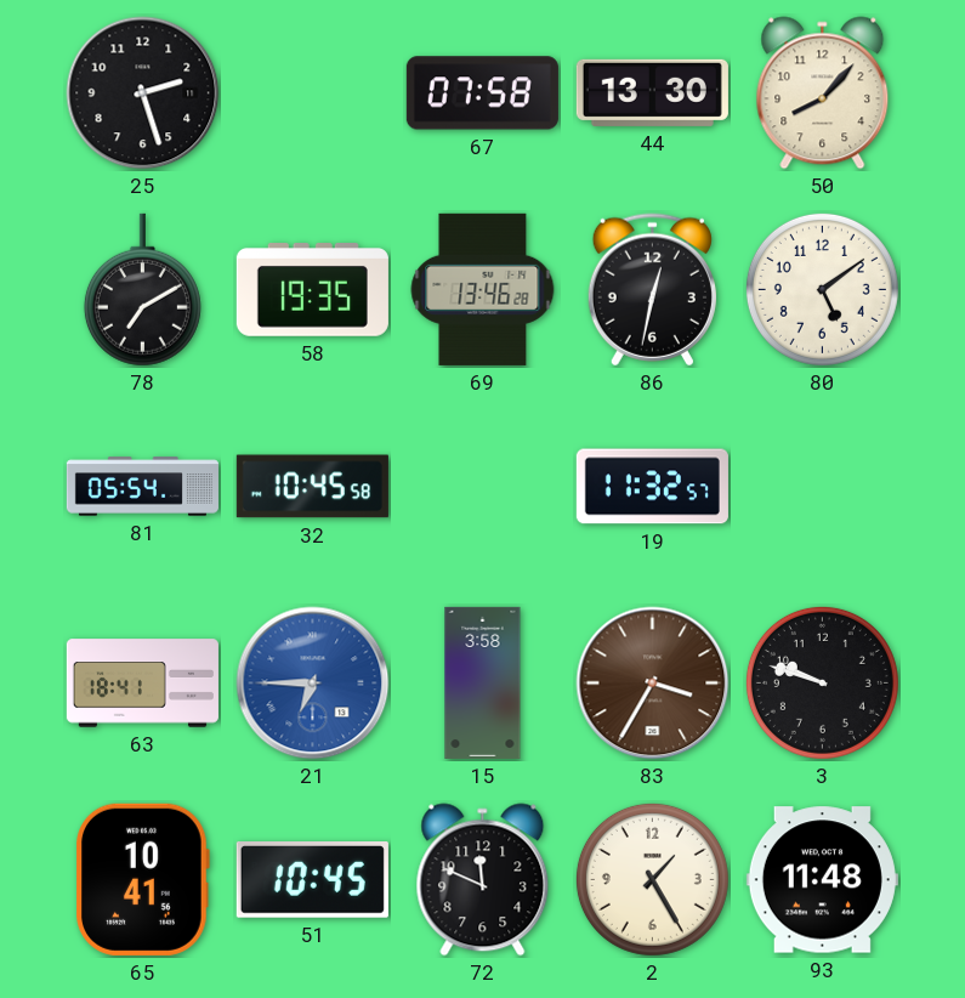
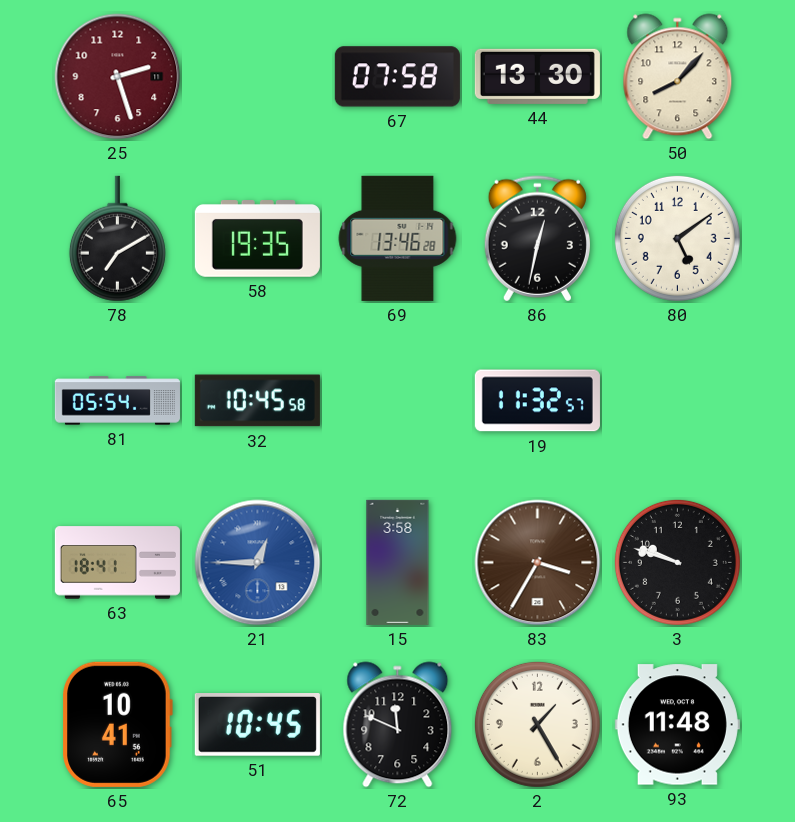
25 dial: black -> burgundy
21: 6:45 -> 12:45
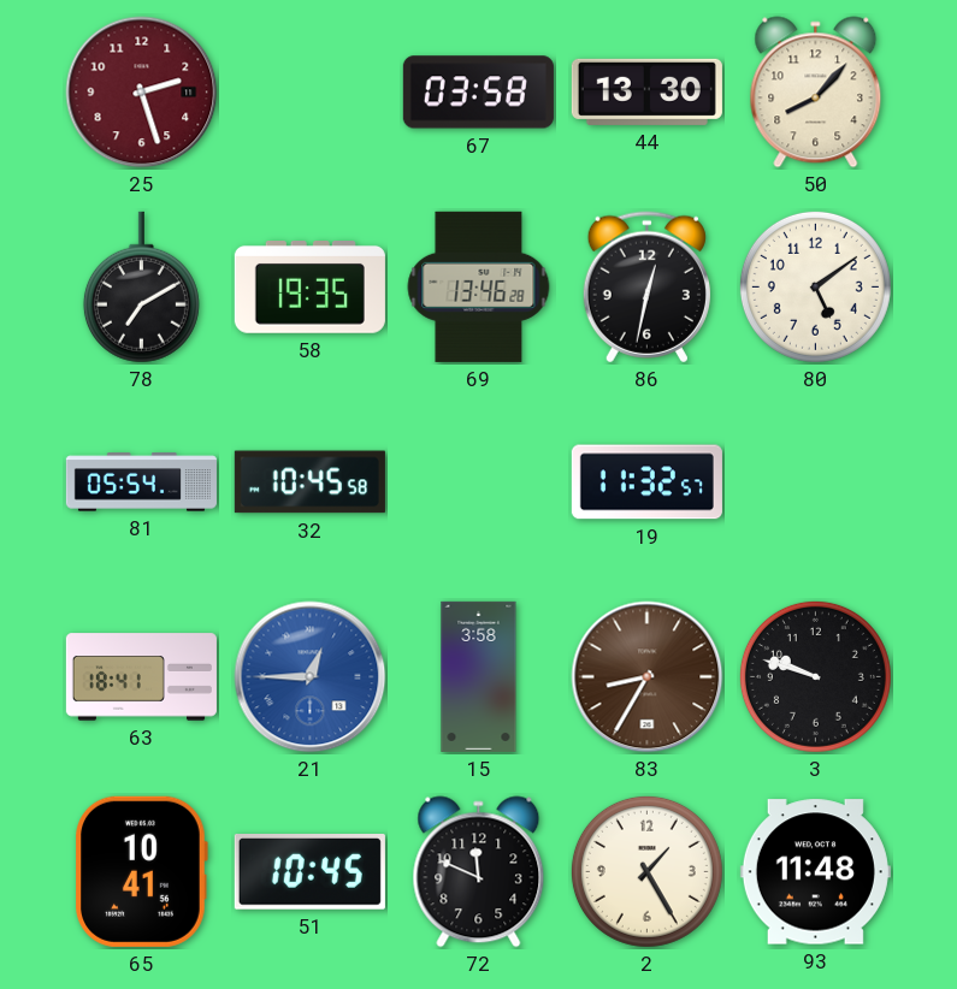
67: 07:58 -> 03:58
83: 3:35 -> 8:35
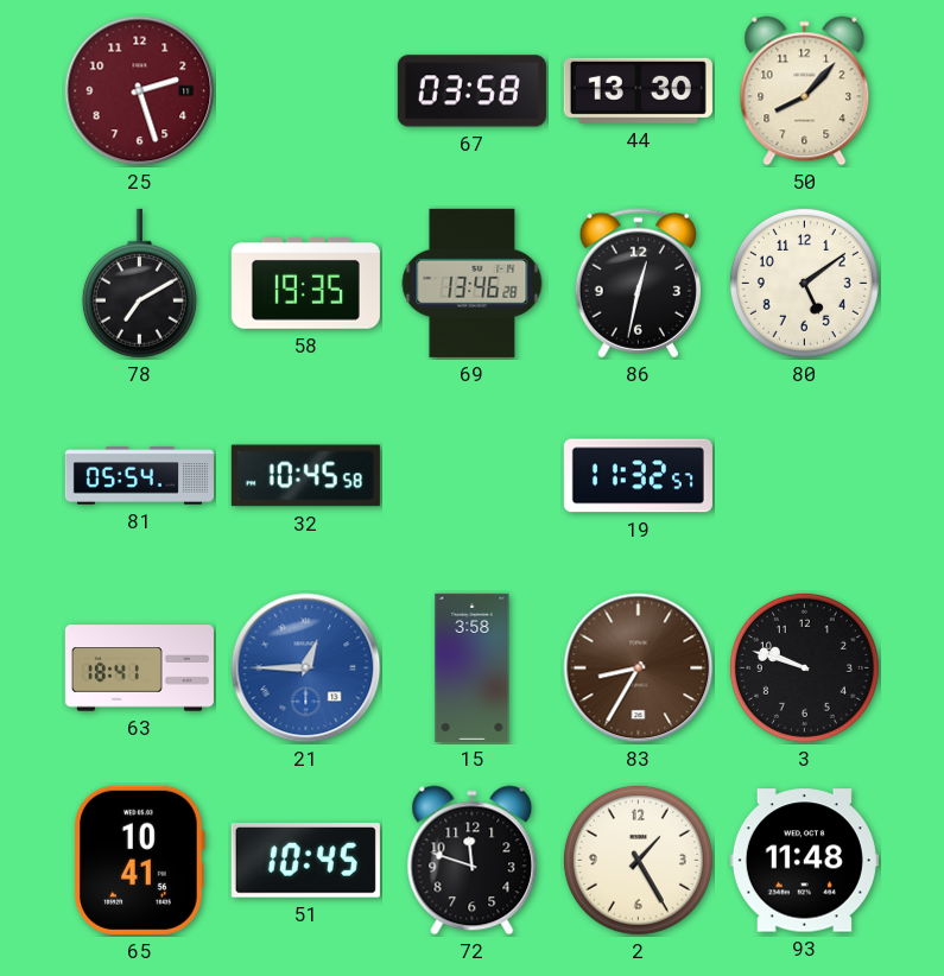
72: 11:49 -> 11:48
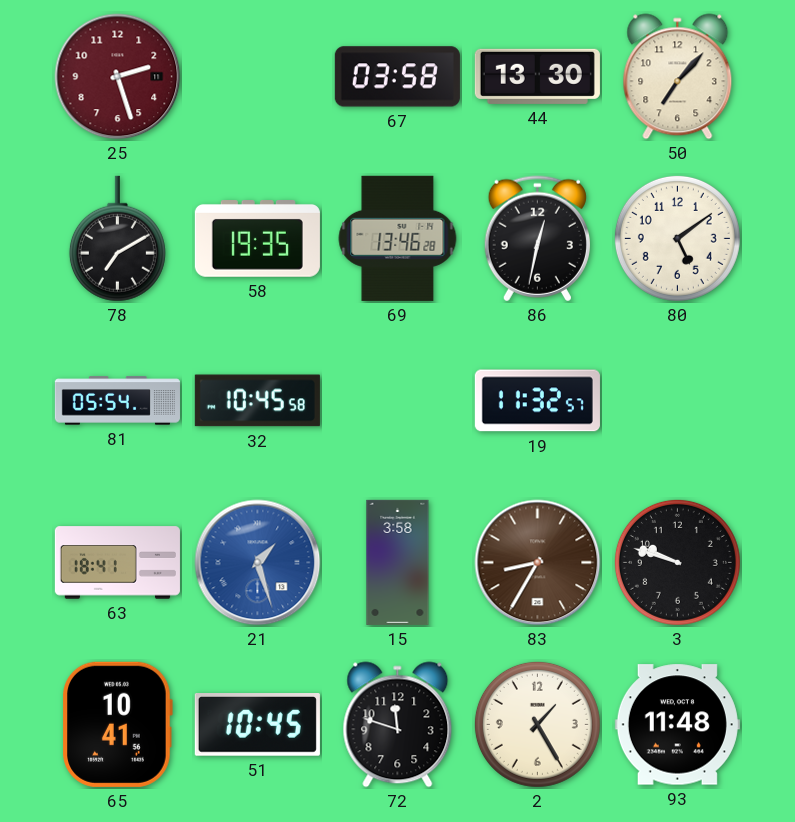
50: 8:07 -> 7:07
21: 12:45 -> 1:27
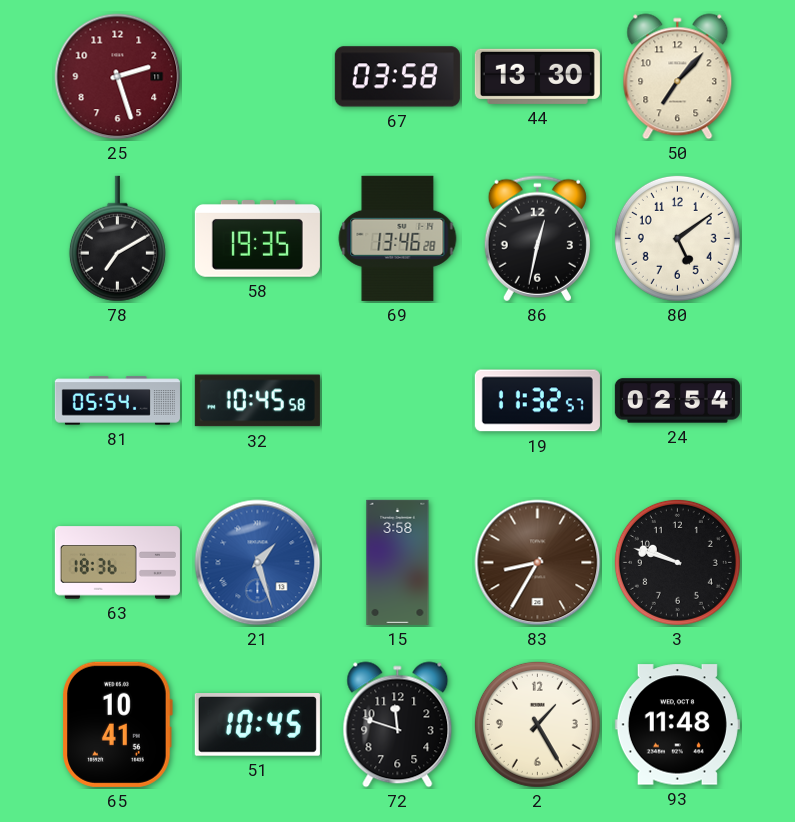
24: none -> 02:54
63: 18:41 -> 18:36
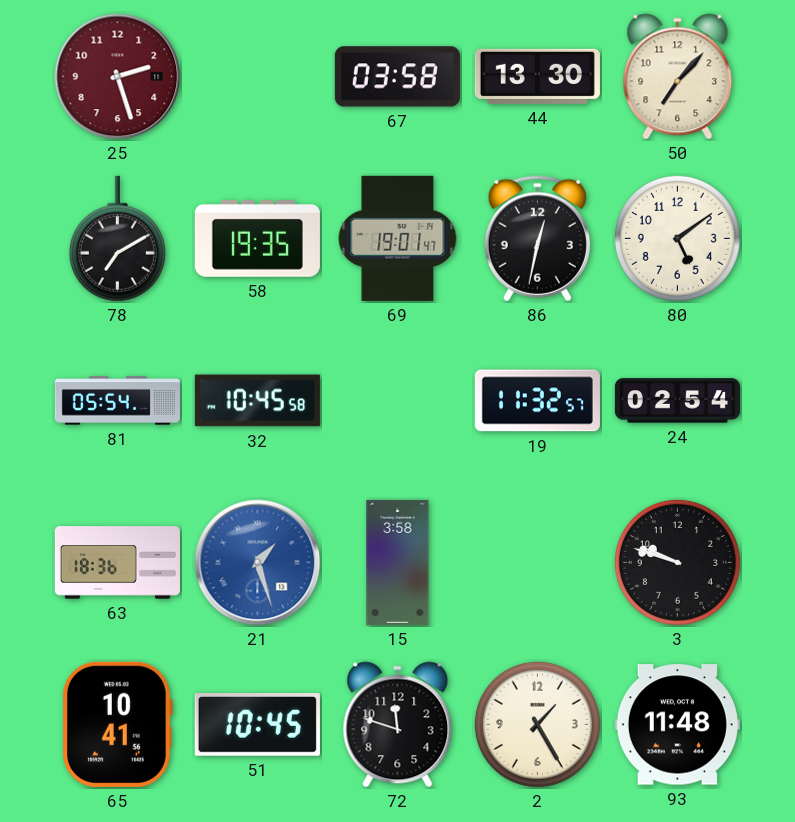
69: 13:46 -> 19:01
83: 8:35 -> none
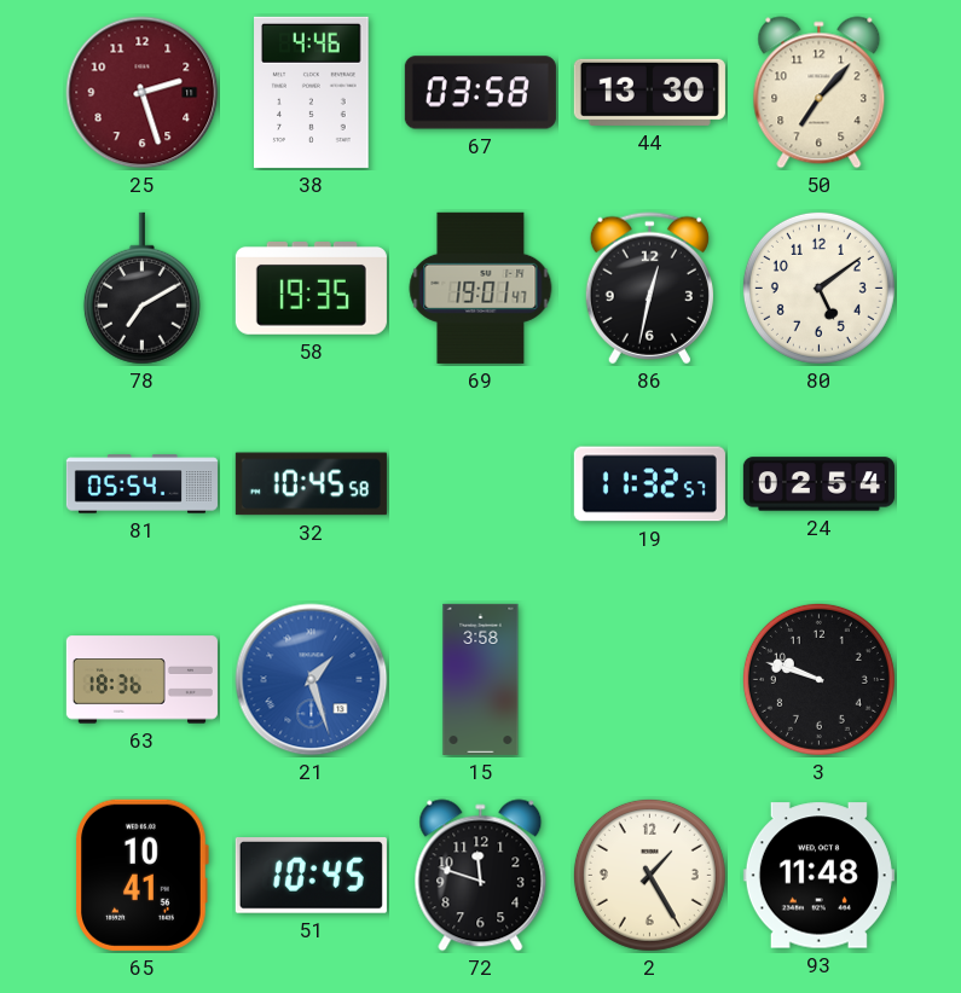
38: none -> 4:46
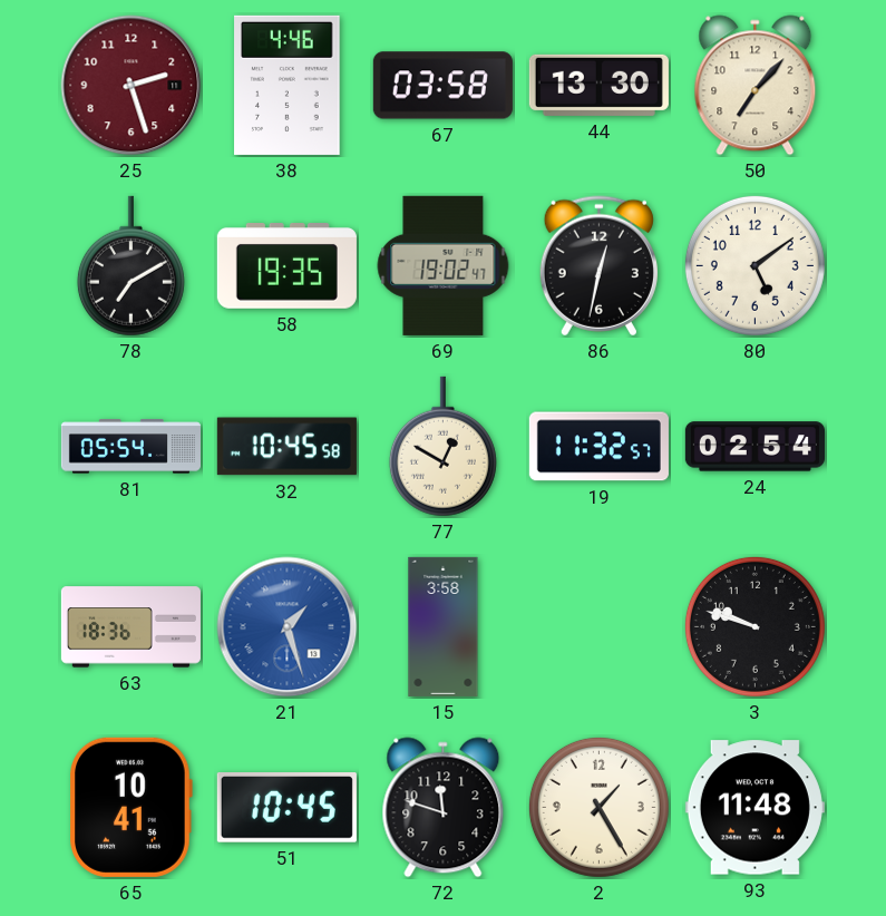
69: 19:01 -> 19:02
77: none -> 12:50
